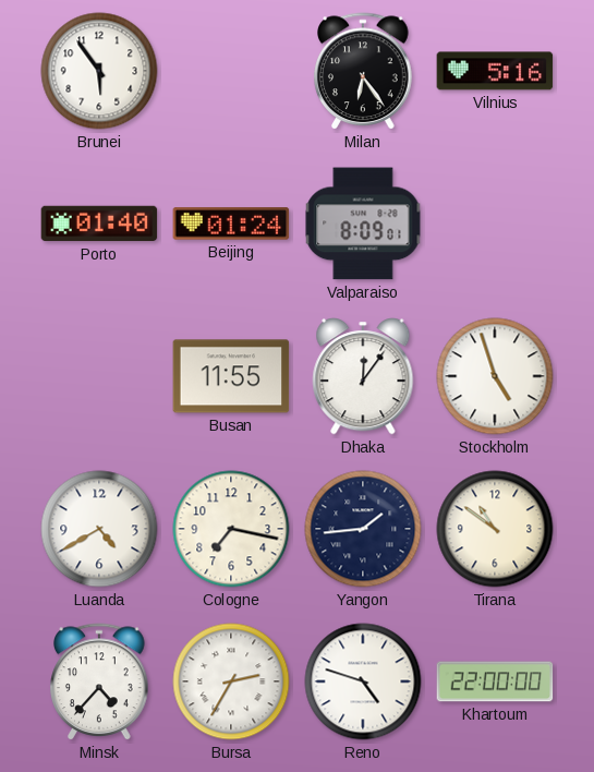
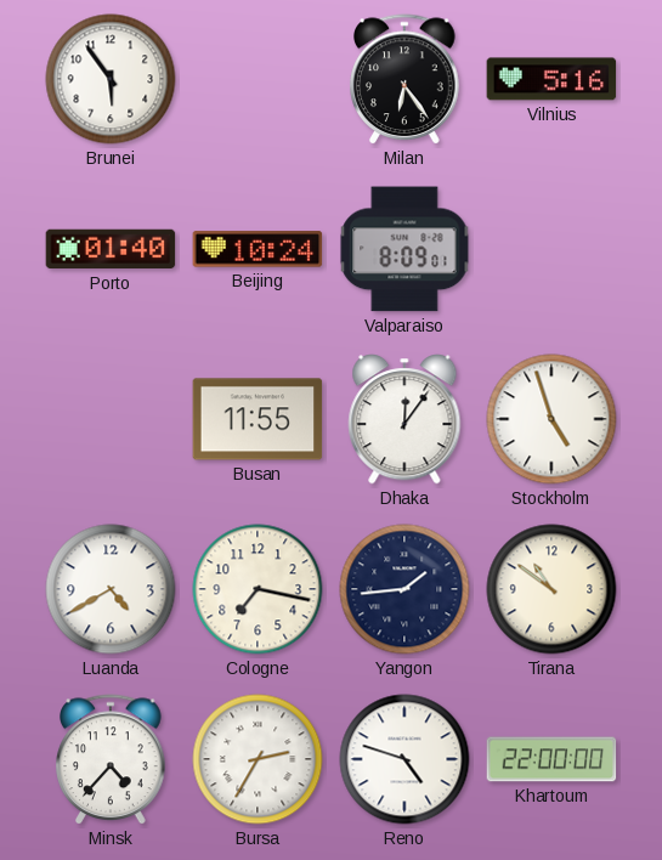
Beijing: 01:24 -> 10:24
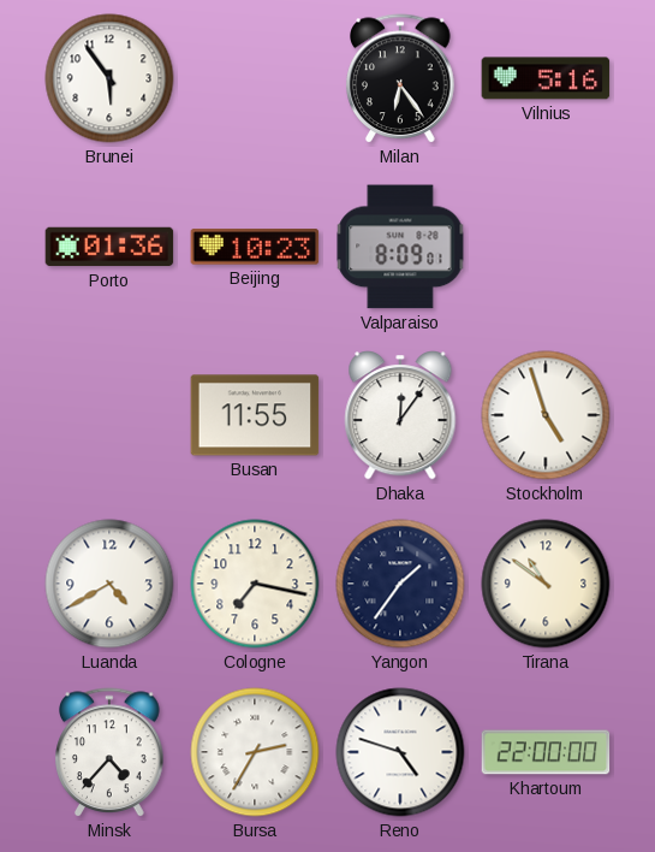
Porto: 01:40 -> 01:36
Beijing: 10:24 -> 10:23
Yangon: 1:44 -> 1:36
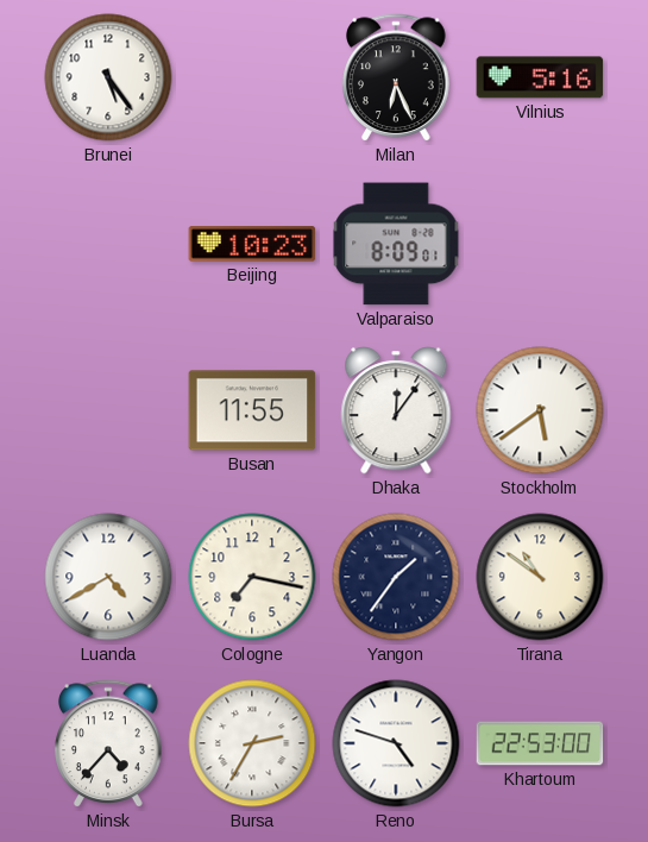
Brunei: 5:54 -> 5:24
Milan: 6:24 -> 6:26
Porto: 01:36 -> none
Stockholm: 4:57 -> 5:39
Khartoum: 22:00 -> 22:53
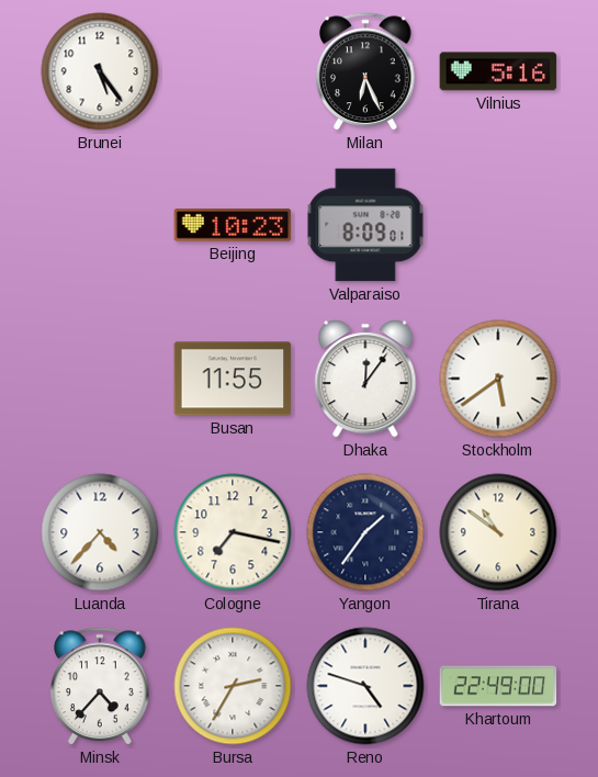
Luanda: 4:40 -> 4:37
Khartoum: 22:53 -> 22:49
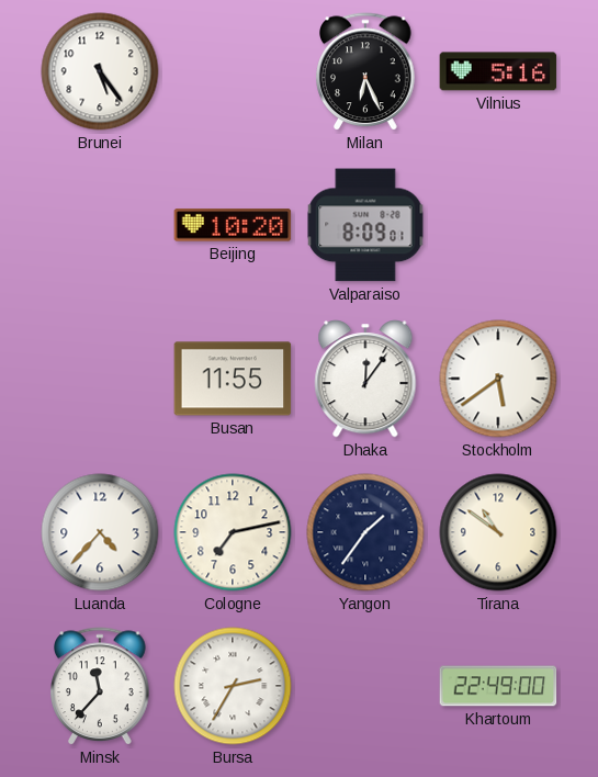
Beijing: 10:23 -> 10:20
Cologne: 7:17 -> 7:13
Minsk: 4:37 -> 11:37
Reno: 4:48 -> none
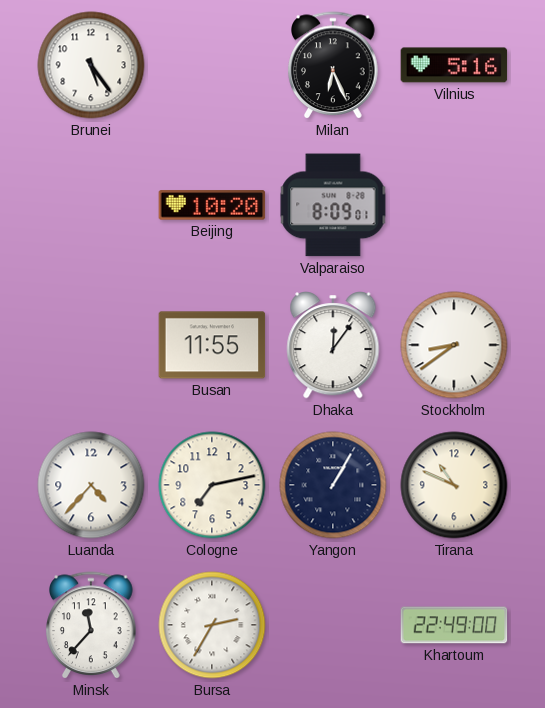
Stockholm: 5:39 -> 8:39
Yangon: 1:36 -> 1:05
Tirana: 10:51 -> 10:49
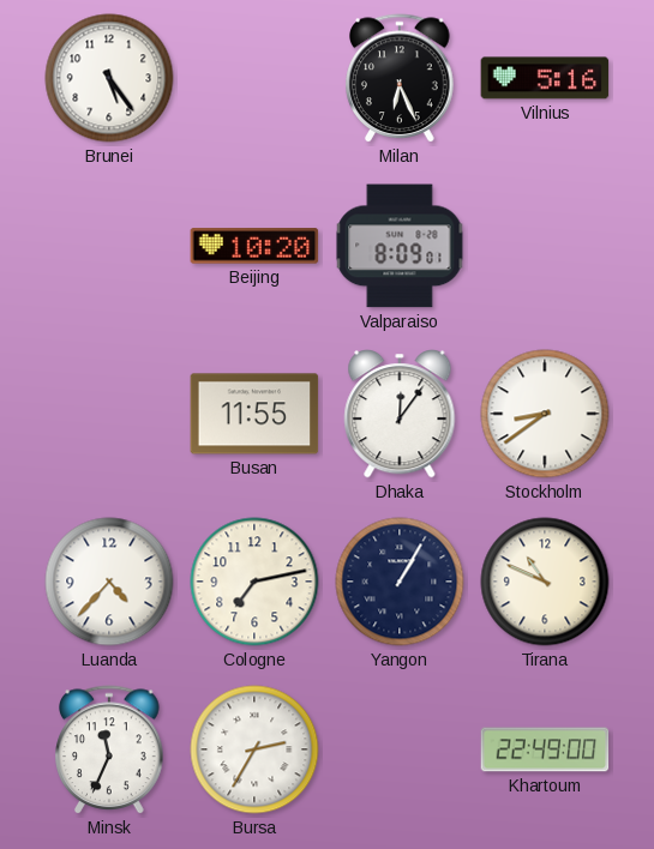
Minsk: 11:37 -> 11:34
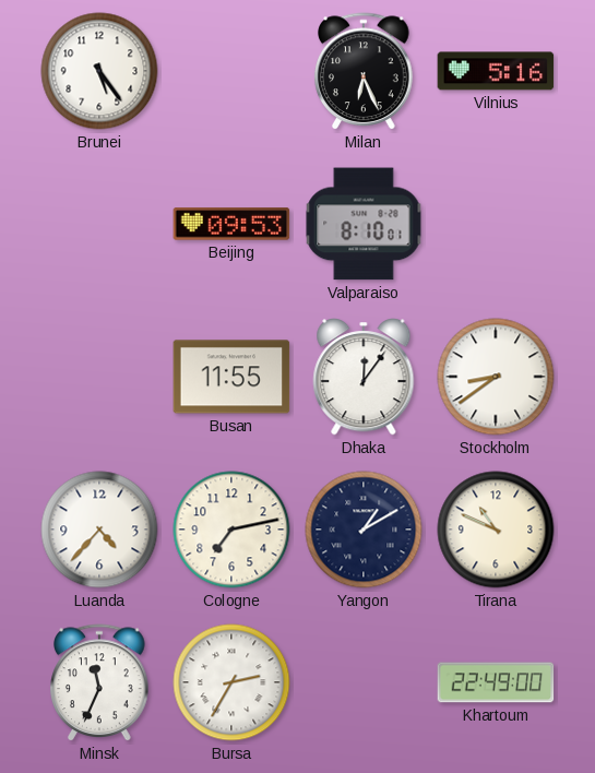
Beijing: 10:20 -> 09:53
Valparaiso: 8:09 -> 8:10
Yangon: 1:05 -> 1:10
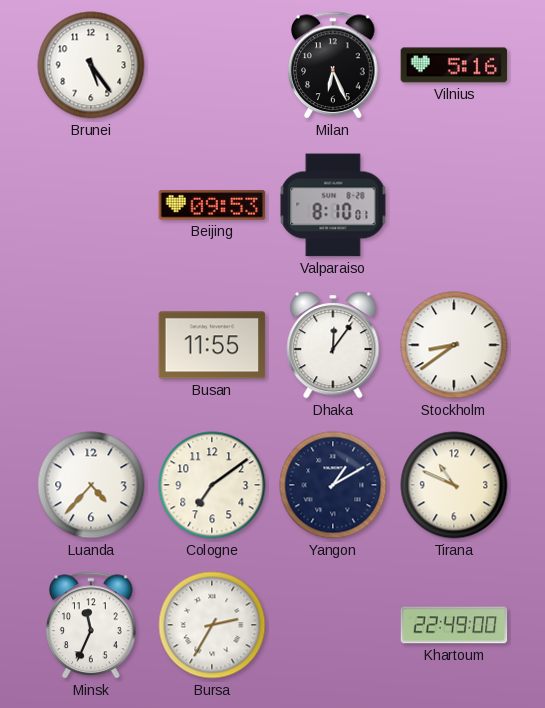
Cologne: 7:13 -> 7:09
